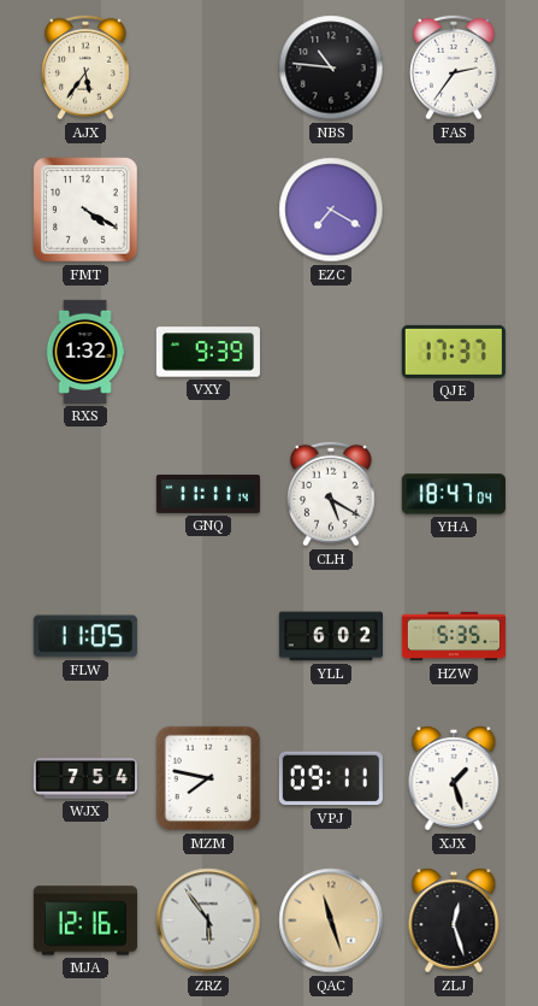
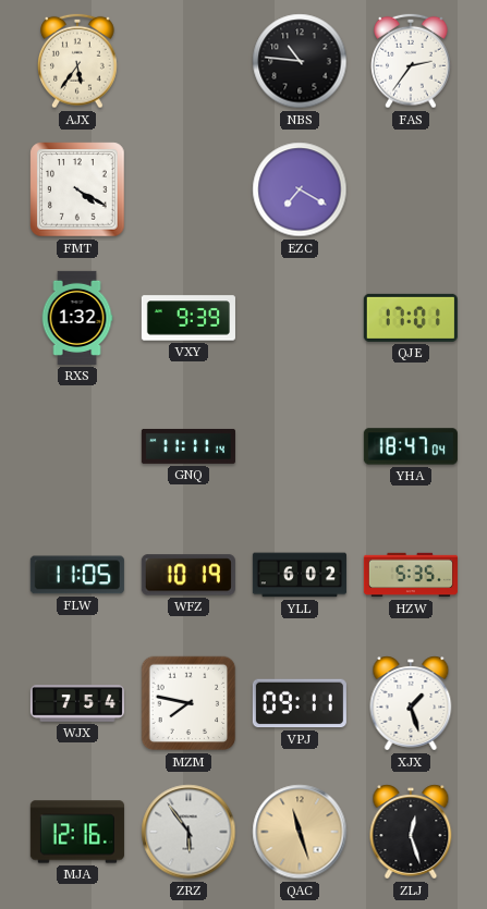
QJE: 17:37 -> 17:01
CLH: 5:20 -> none
WFZ: none -> 10:19
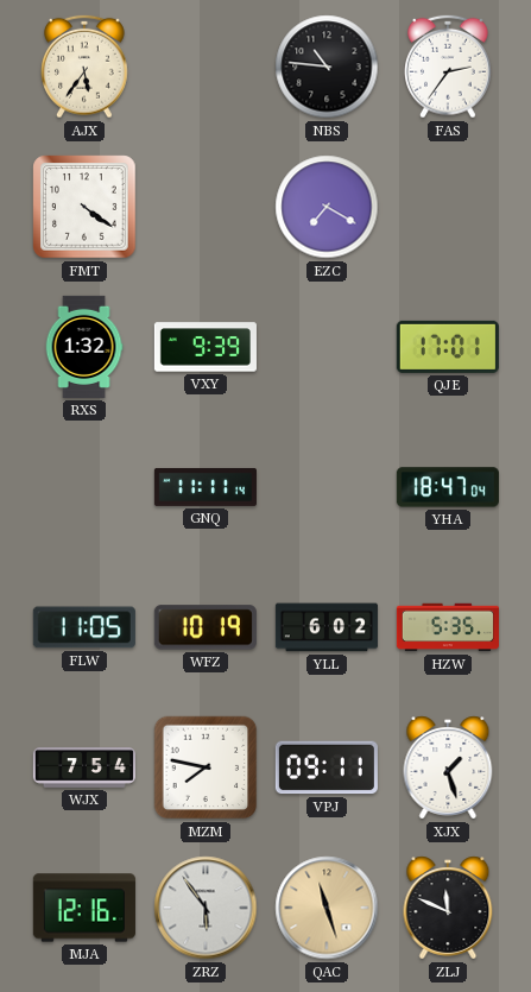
FMT: 4:20 -> 4:21
ZLJ: 12:27 -> 11:49
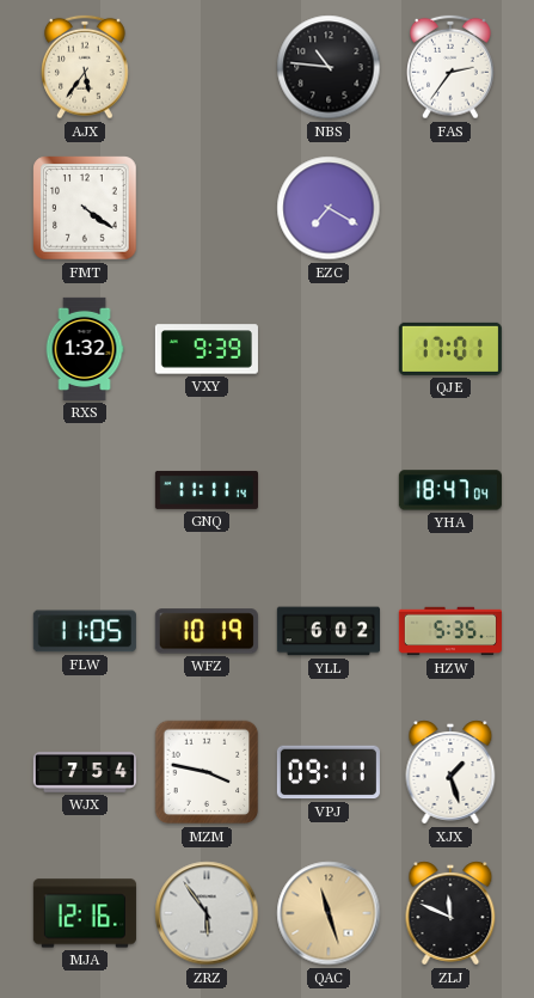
MZM: 7:47 -> 3:47
